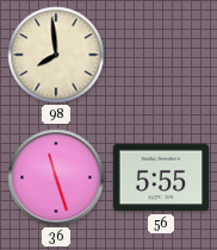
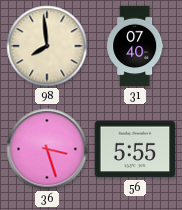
31: none -> 07:40
36: 11:27 -> 3:27
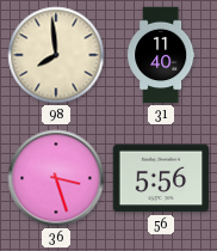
31: 07:40 -> 11:40
56: 5:55 -> 5:56
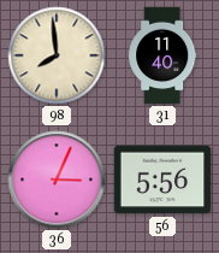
36: 3:27 -> 3:04
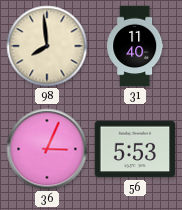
56: 5:56 -> 5:53
